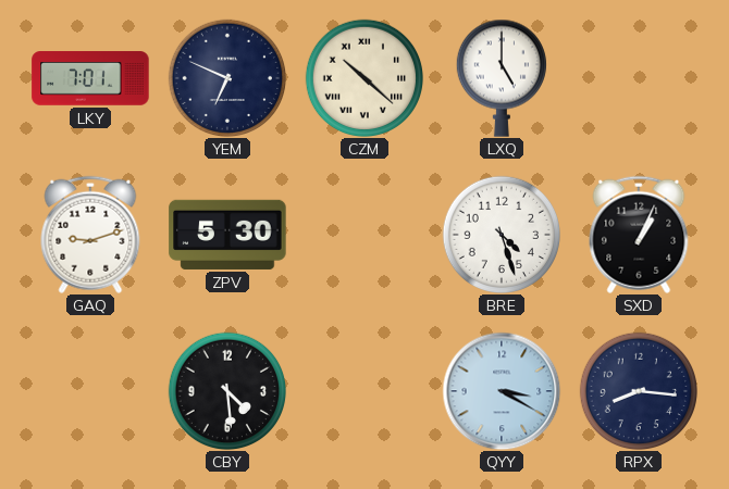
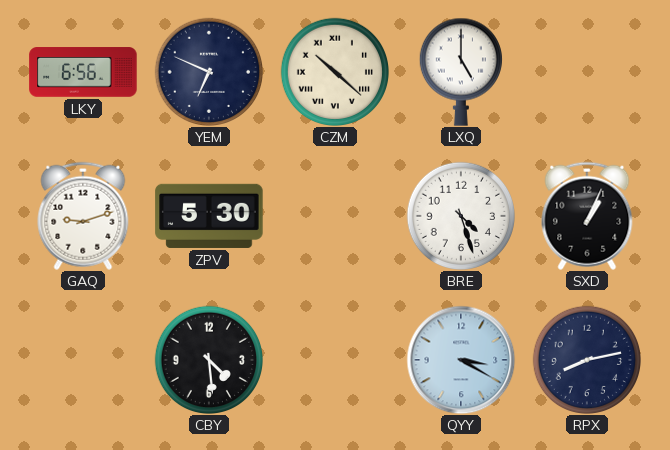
LKY: 7:01 -> 6:56
RPX: 8:16 -> 8:13
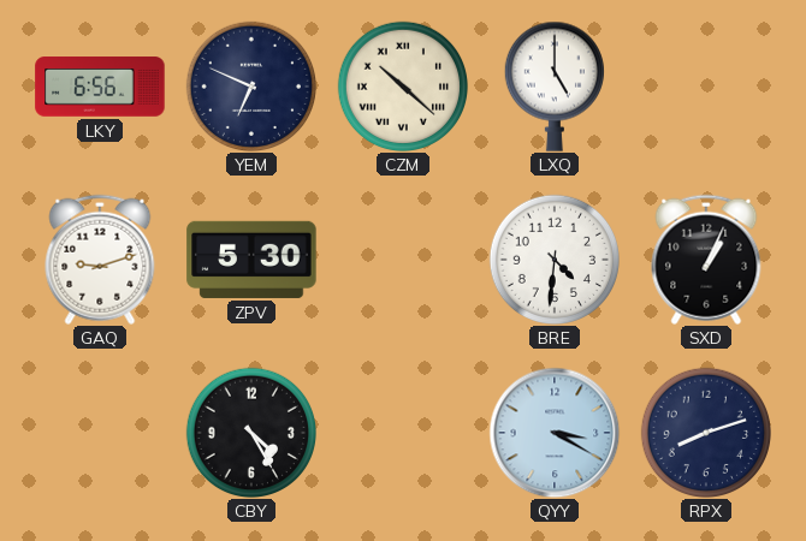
BRE: 4:27 -> 4:31
CBY: 4:29 -> 4:25
RPX: 8:13 -> 8:12
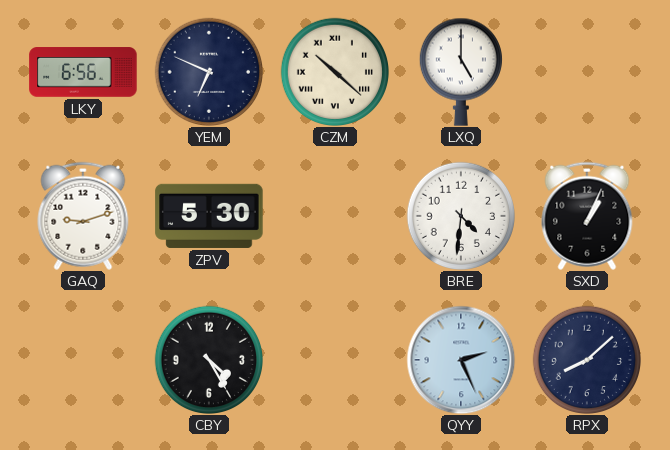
QYY: 3:20 -> 2:26
RPX: 8:12 -> 8:08
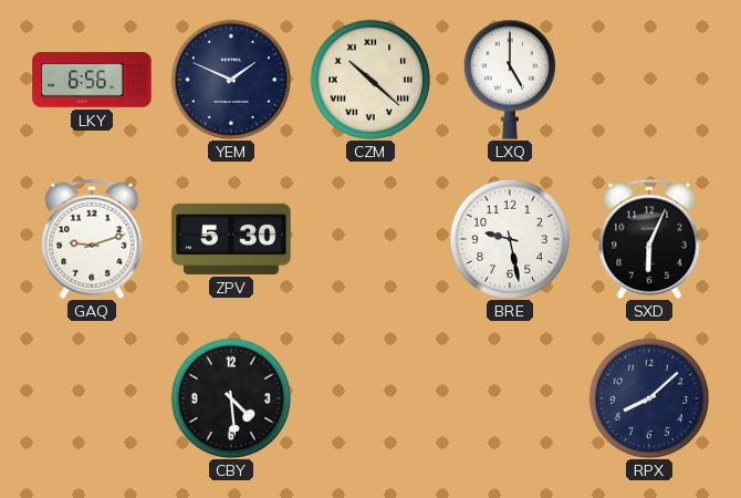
YEM: 6:49 -> 1:49
BRE: 4:31 -> 9:28
SXD: 1:04 -> 6:04
CBY: 4:25 -> 4:29
QYY: 2:26 -> none
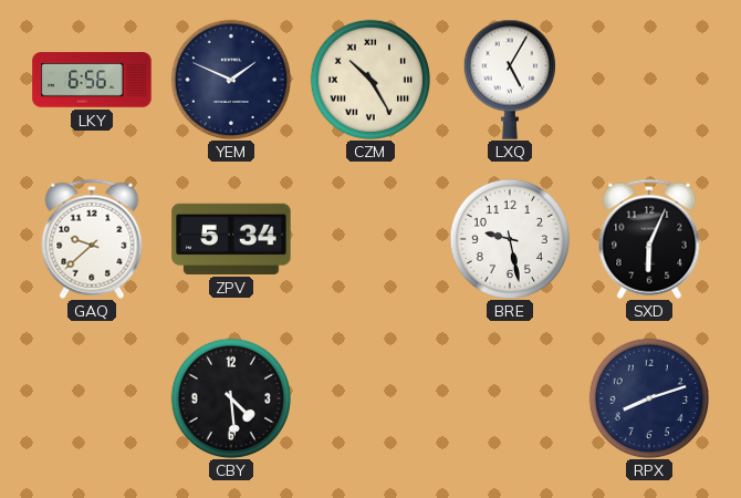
CZM: 10:22 -> 10:25
LXQ: 5:00 -> 5:05
GAQ: 9:12 -> 9:38
ZPV: 5:30 -> 5:34
RPX: 8:08 -> 8:12
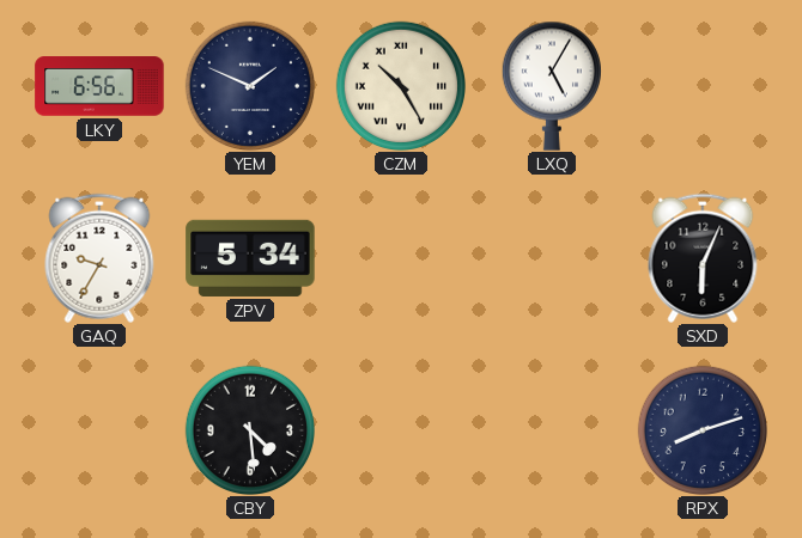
GAQ: 9:38 -> 9:35
BRE: 9:28 -> none
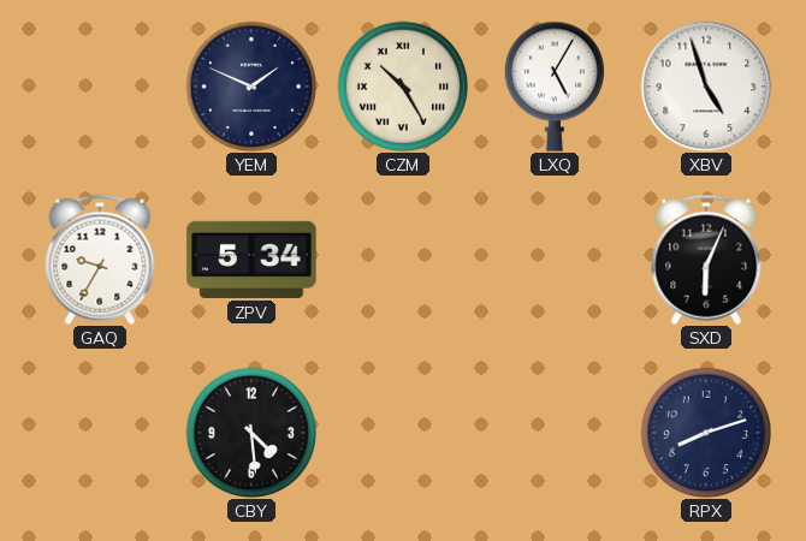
LKY: 6:56 -> none
XBV: none -> 4:57
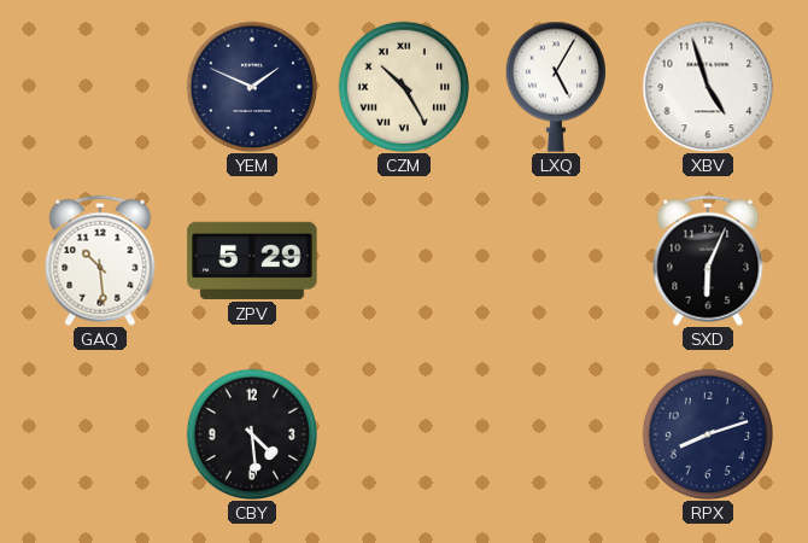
GAQ: 9:35 -> 10:29
ZPV: 5:34 -> 5:29
